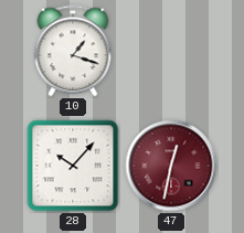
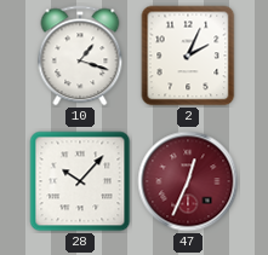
2: none -> 2:04
47: 12:32 -> 12:34
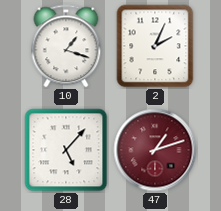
28: 10:07 -> 5:07
47: 12:34 -> 1:12
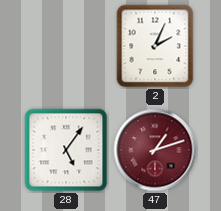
10: 1:18 -> none
28: 5:07 -> 5:06
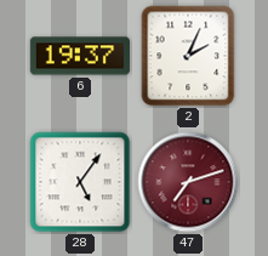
6: none -> 19:37
47: 1:12 -> 7:12
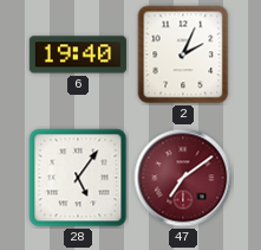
6: 19:37 -> 19:40
47: 7:12 -> 7:09
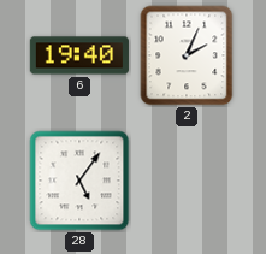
47: 7:09 -> none
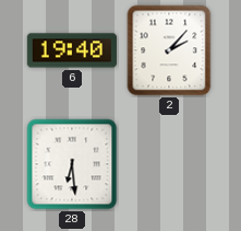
2: 2:04 -> 2:07
28: 5:06 -> 6:29
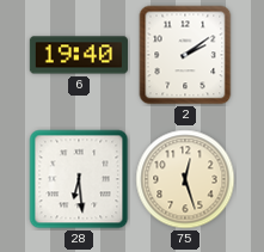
2: 2:07 -> 2:09
75: none -> 12:27
